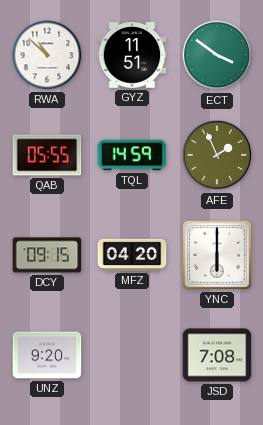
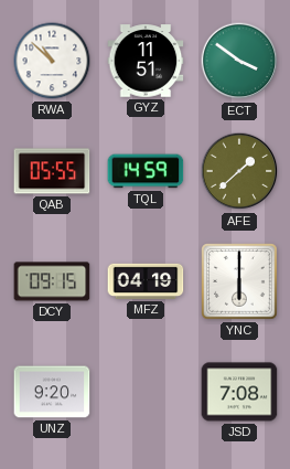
AFE: 1:56 -> 1:38
MFZ: 04:20 -> 04:19
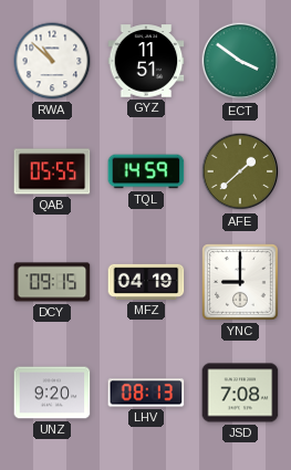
YNC: 6:00 -> 9:00
LHV: none -> 08:13
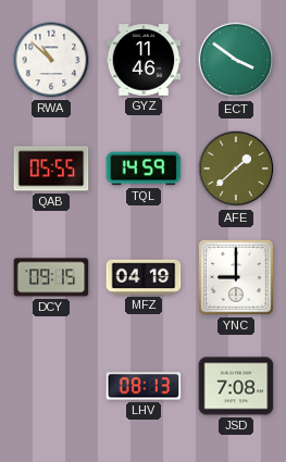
GYZ: 11:51 -> 11:46
UNZ: 9:20 -> none
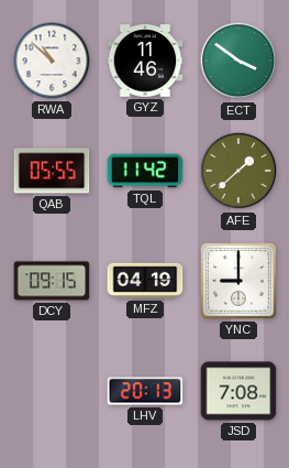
TQL: 14:59 -> 11:42
LHV: 08:13 -> 20:13
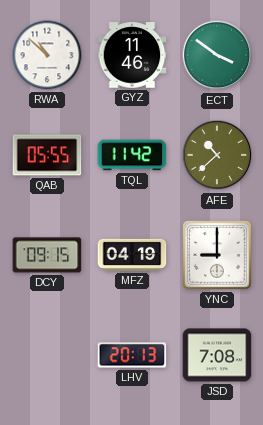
AFE: 1:38 -> 10:38
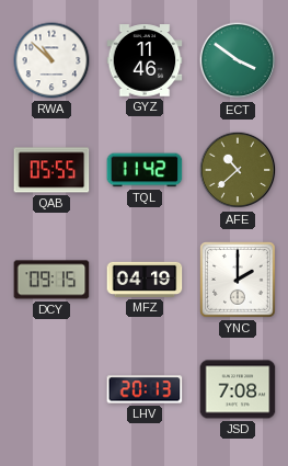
YNC: 9:00 -> 2:00
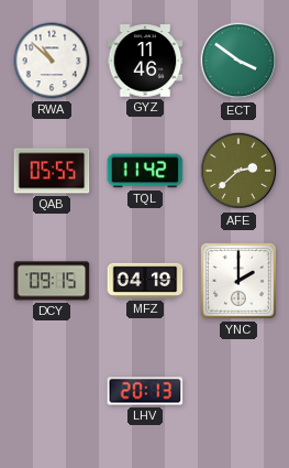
AFE: 10:38 -> 2:38
JSD: 7:08 -> none
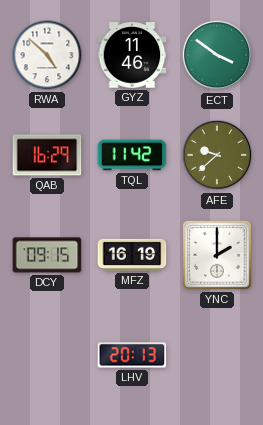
RWA: 10:52 -> 4:52
QAB: 05:55 -> 16:29
AFE: 2:38 -> 9:38
MFZ: 04:19 -> 16:19
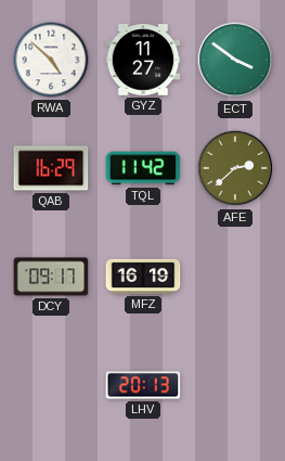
GYZ: 11:46 -> 11:27
AFE: 9:38 -> 2:38
DCY: 09:15 -> 09:17
YNC: 2:00 -> none
